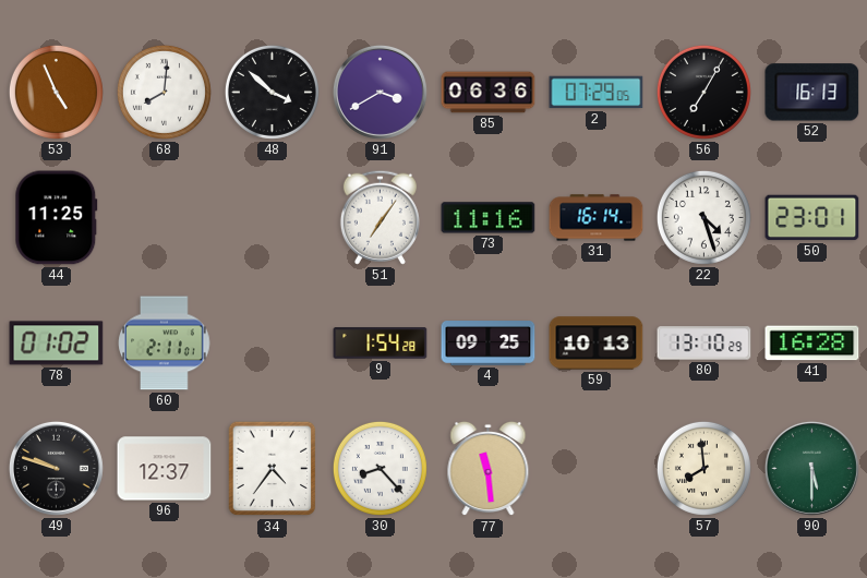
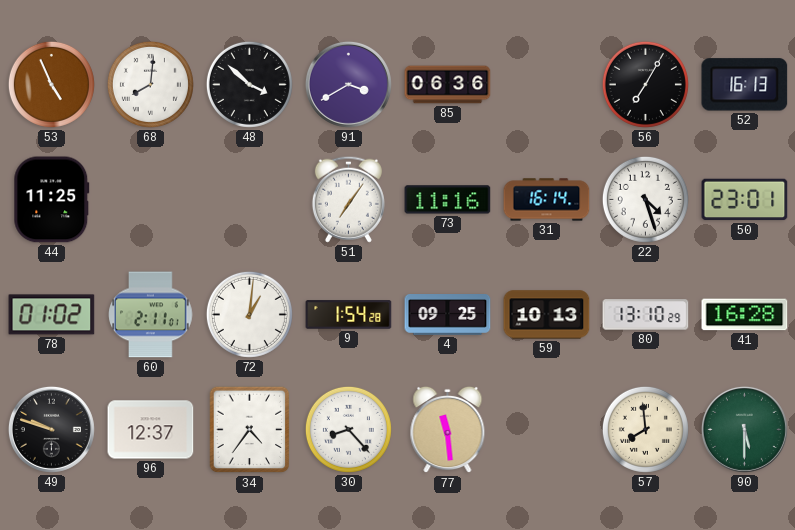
2: 07:29 -> none
72: none -> 1:01
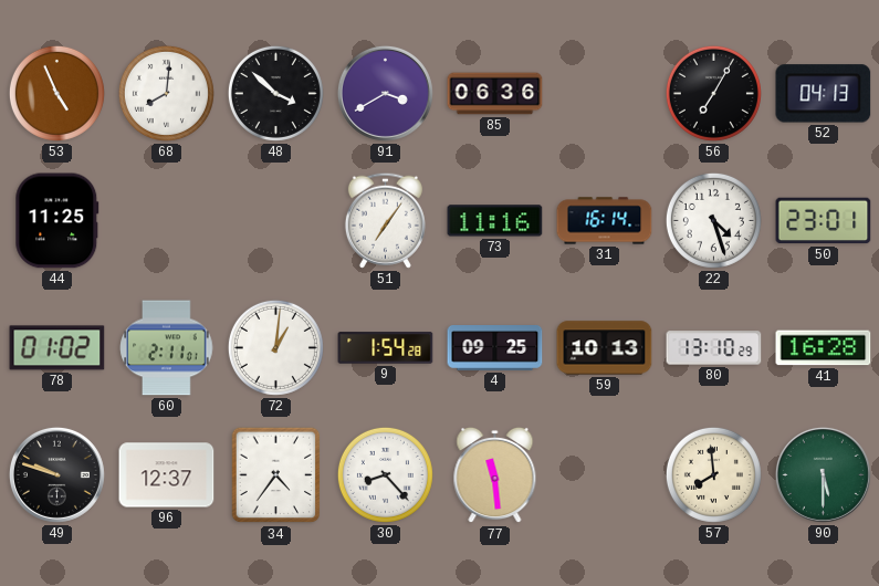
52: 16:13 -> 04:13
